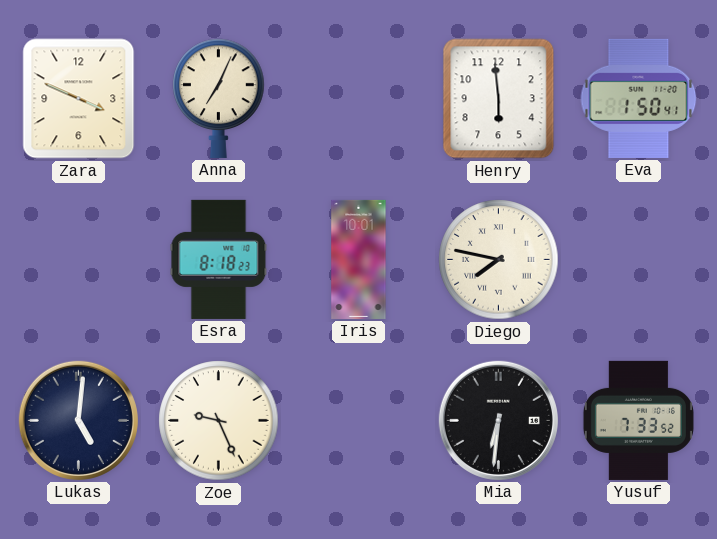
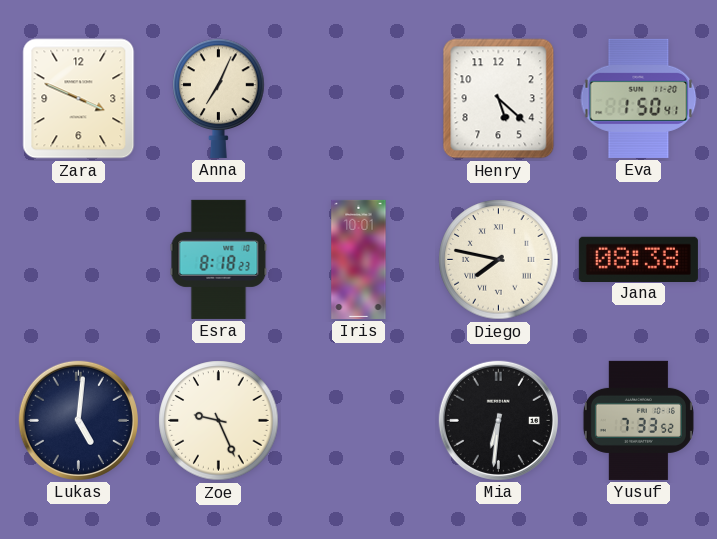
Henry: 5:59 -> 5:22
Jana: none -> 08:38
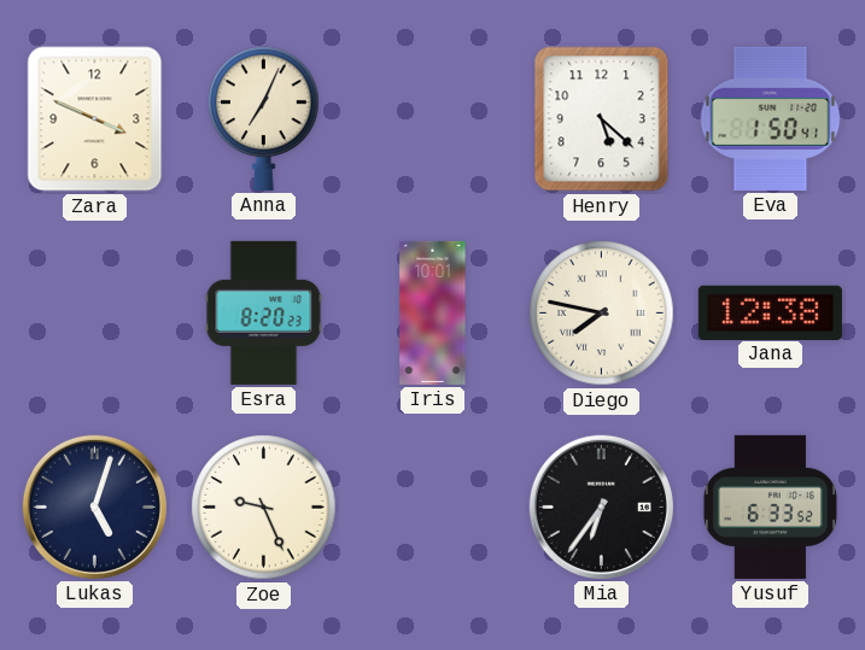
Esra: 8:18 -> 8:20
Jana: 08:38 -> 12:38
Lukas: 5:01 -> 5:03
Mia: 6:31 -> 6:36
Yusuf: 7:33 -> 6:33
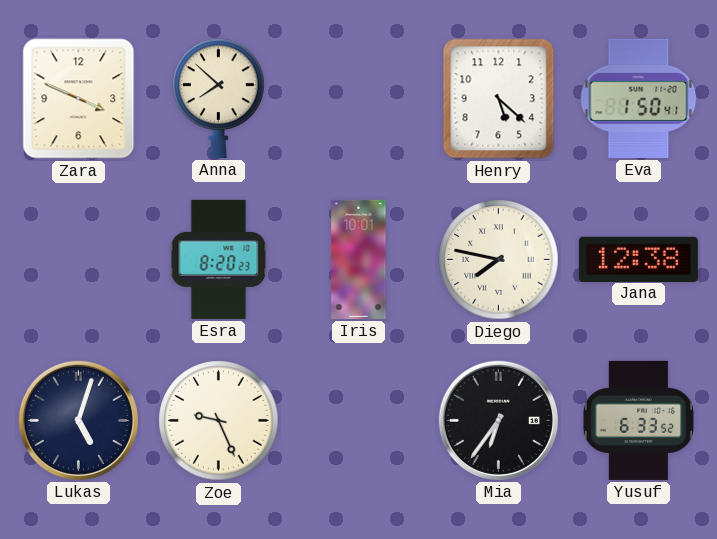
Anna: 7:04 -> 7:52
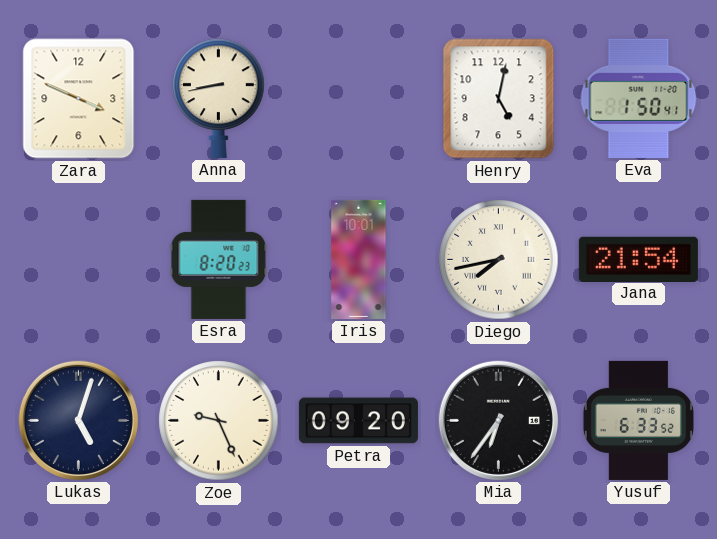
Anna: 7:52 -> 8:43
Henry: 5:22 -> 5:02
Diego: 7:47 -> 7:43
Jana: 12:38 -> 21:54
Petra: none -> 09:20
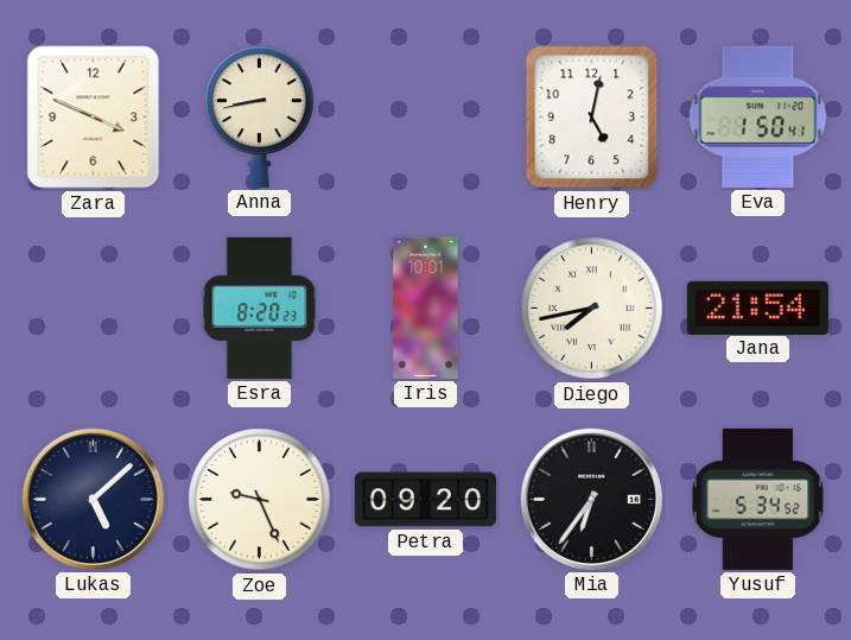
Lukas: 5:03 -> 5:08
Yusuf: 6:33 -> 5:34
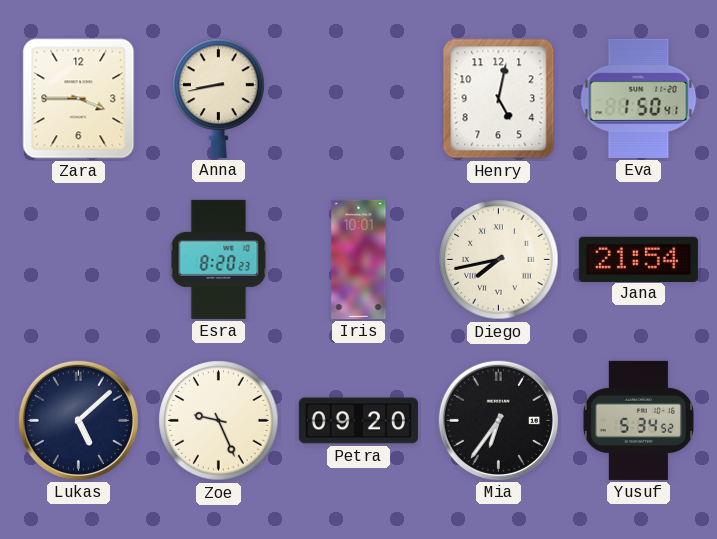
Zara: 3:49 -> 3:45
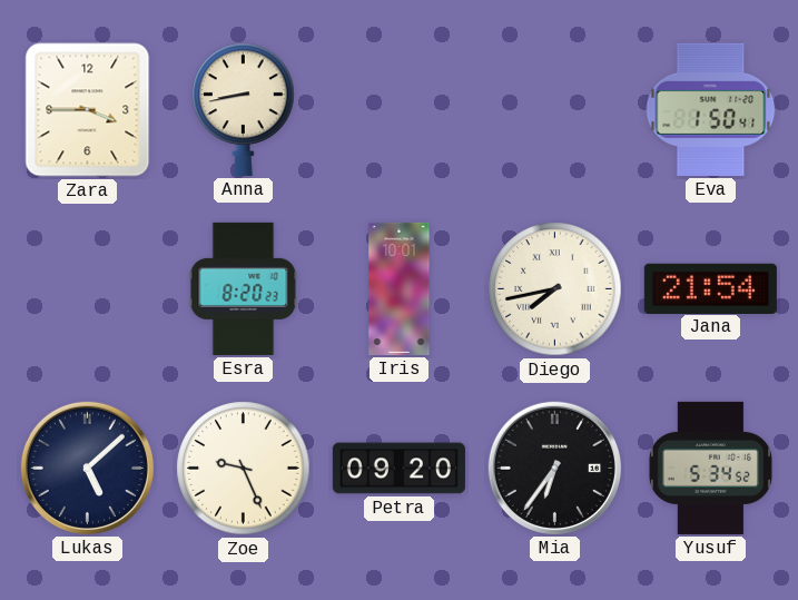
Henry: 5:02 -> none
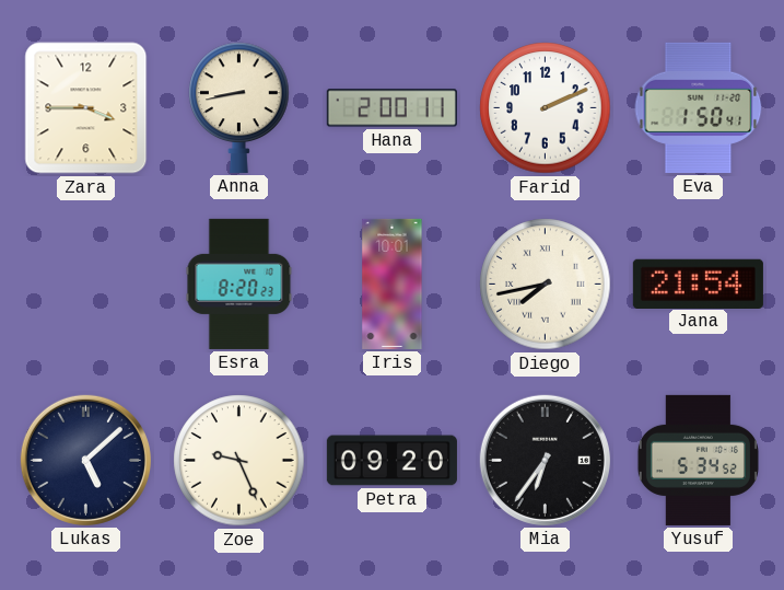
Hana: none -> 2:00
Farid: none -> 2:11
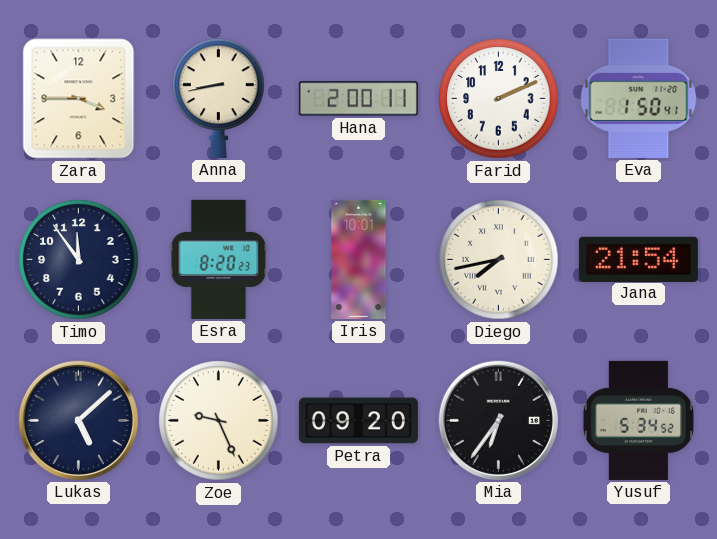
Timo: none -> 11:54
